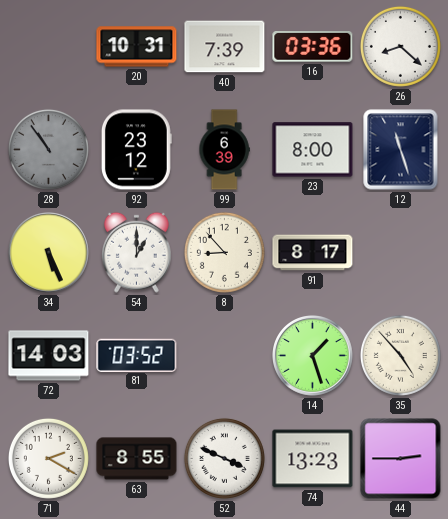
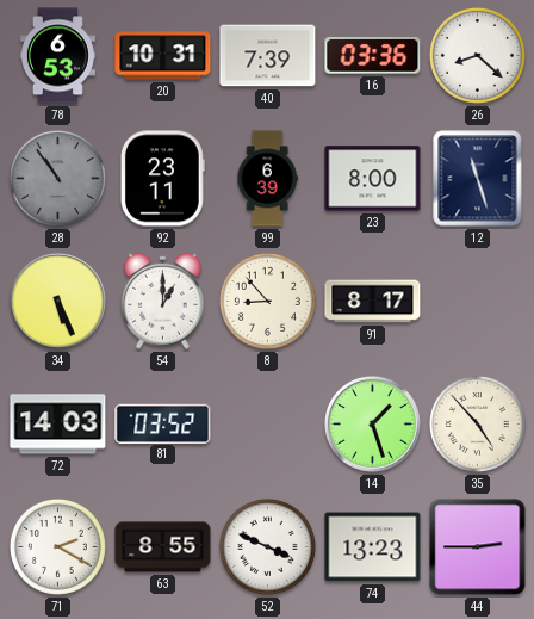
78: none -> 6:53
92: 23:12 -> 23:11
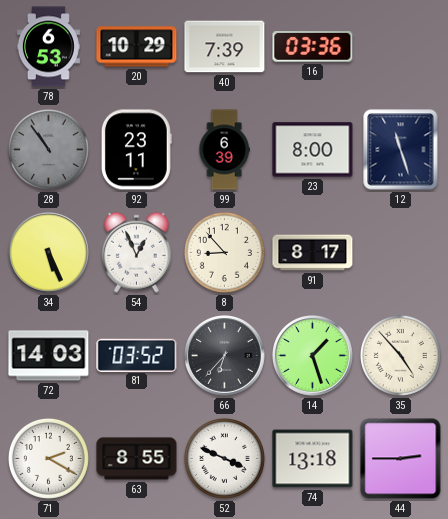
20: 10:31 -> 10:29
26: 8:22 -> none
54: 1:00 -> 12:56
66: none -> 6:37
74: 13:23 -> 13:18
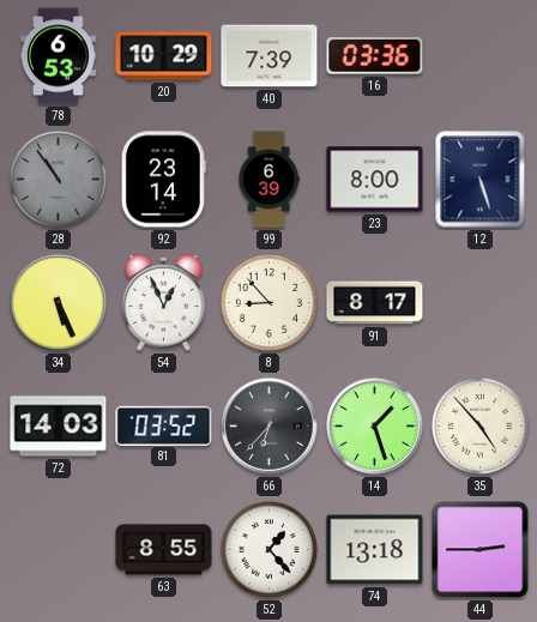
92: 23:11 -> 23:14
12: 11:27 -> 5:27
71: 2:20 -> none
52: 3:49 -> 1:23
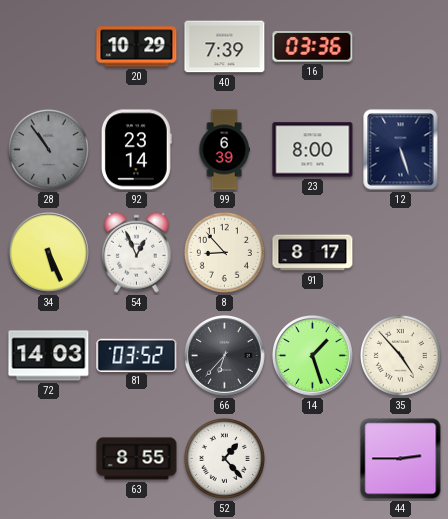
78: 6:53 -> none
74: 13:18 -> none
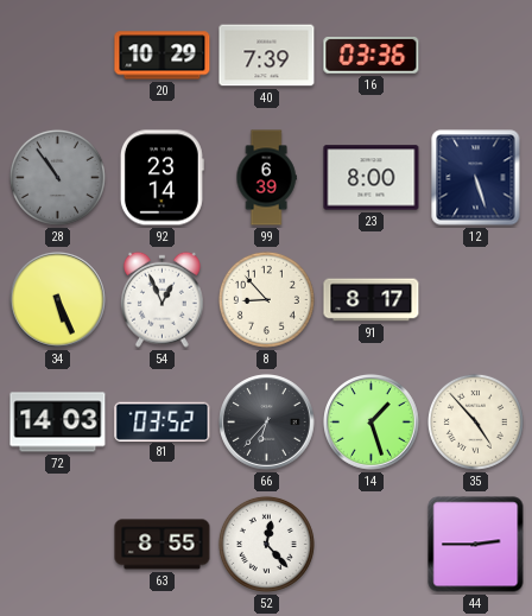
52: 1:23 -> 12:23
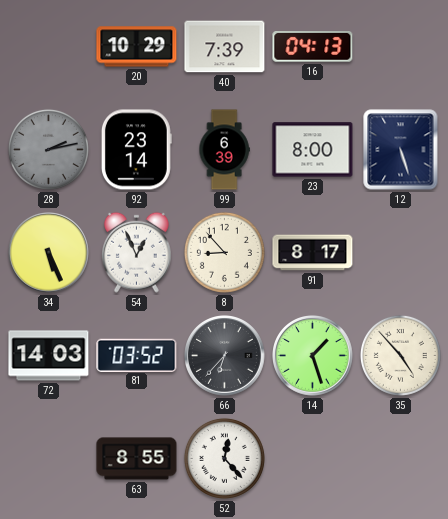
16: 03:36 -> 04:13
28: 10:54 -> 2:13
44: 2:45 -> none
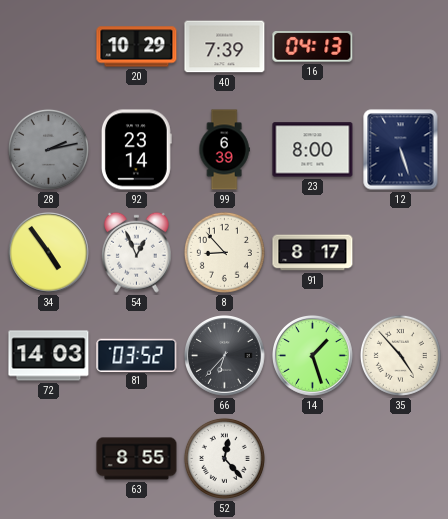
34: 5:26 -> 4:54
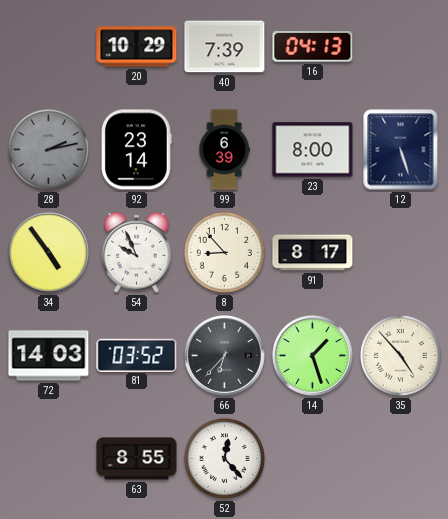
54: 12:56 -> 9:56
